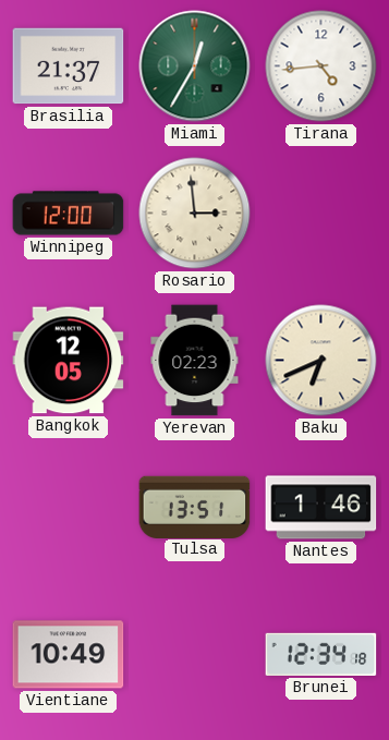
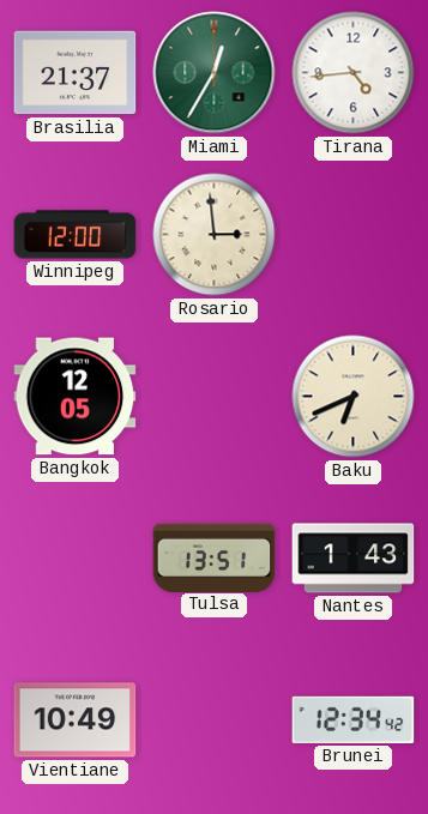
Yerevan: 02:23 -> none
Nantes: 1:46 -> 1:43
Brunei: 12:34:18 -> 12:34:42
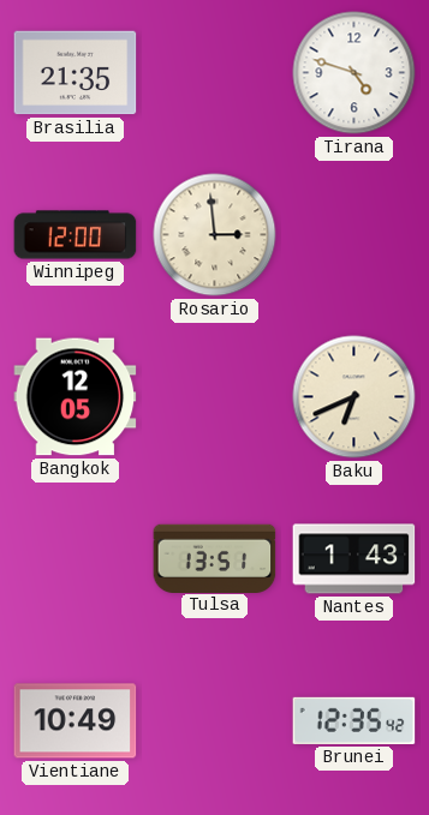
Brasilia: 21:37 -> 21:35
Miami: 12:35 -> none
Tirana: 4:44 -> 4:48
Brunei: 12:34 -> 12:35
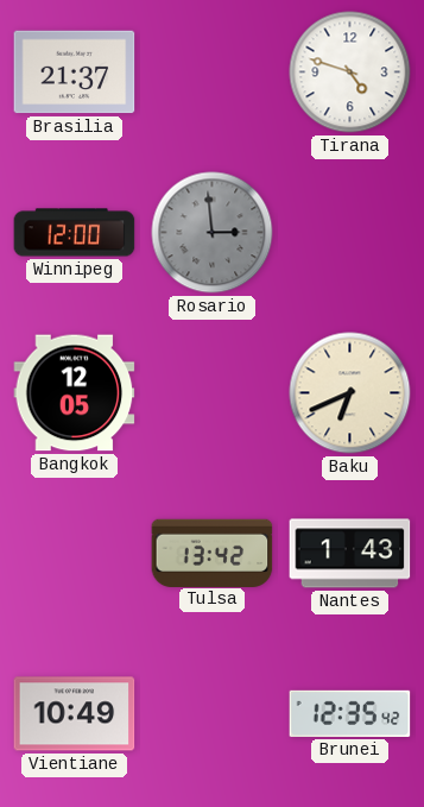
Brasilia: 21:35 -> 21:37
Rosario dial: cream -> grey
Tulsa: 13:51 -> 13:42
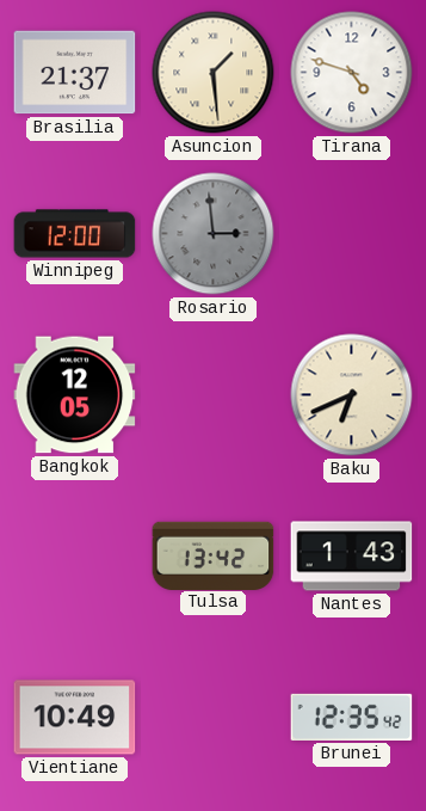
Asuncion: none -> 1:29
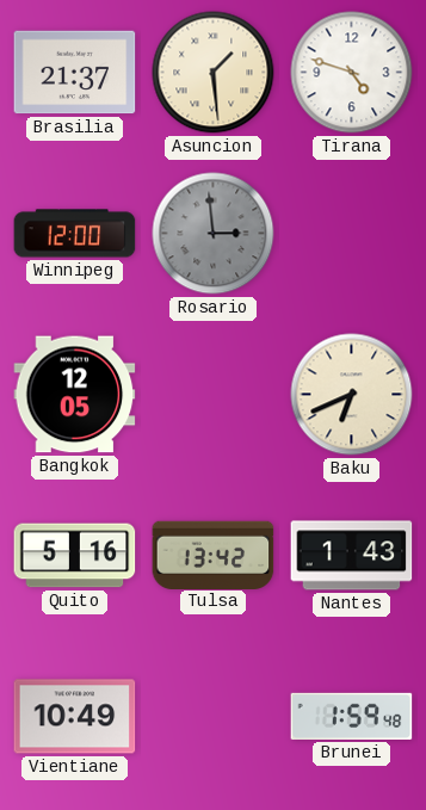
Quito: none -> 5:16
Brunei: 12:35 -> 1:59
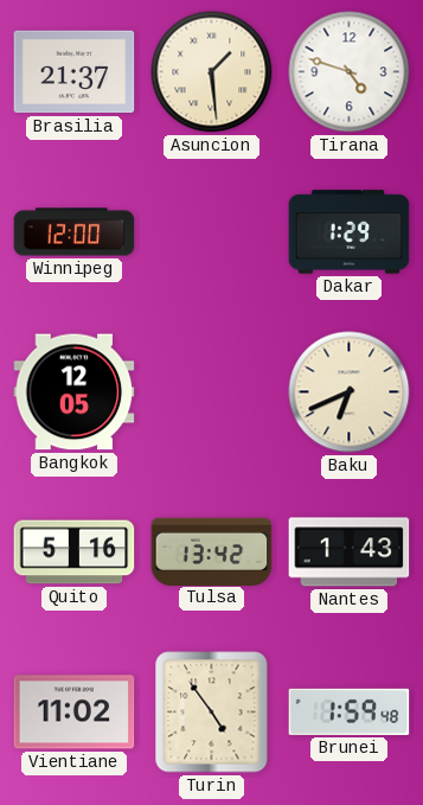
Rosario: 2:59 -> none
Dakar: none -> 1:29
Vientiane: 10:49 -> 11:02
Turin: none -> 4:54
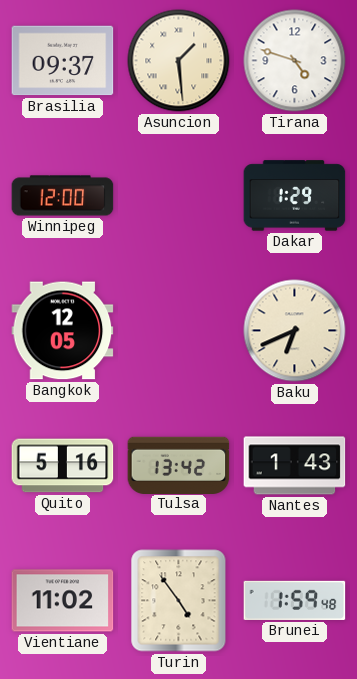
Brasilia: 21:37 -> 09:37
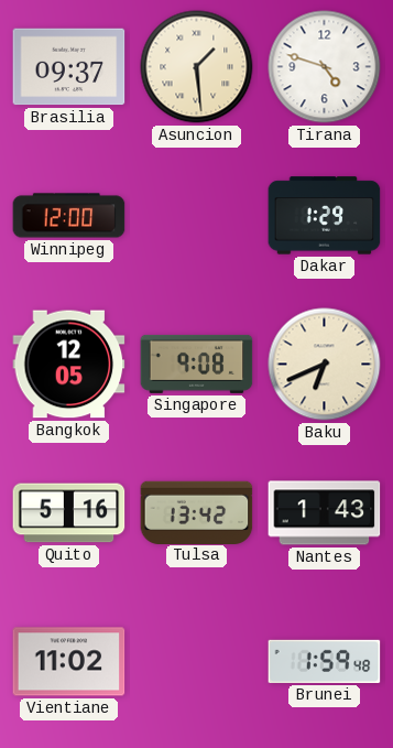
Singapore: none -> 9:08
Turin: 4:54 -> none
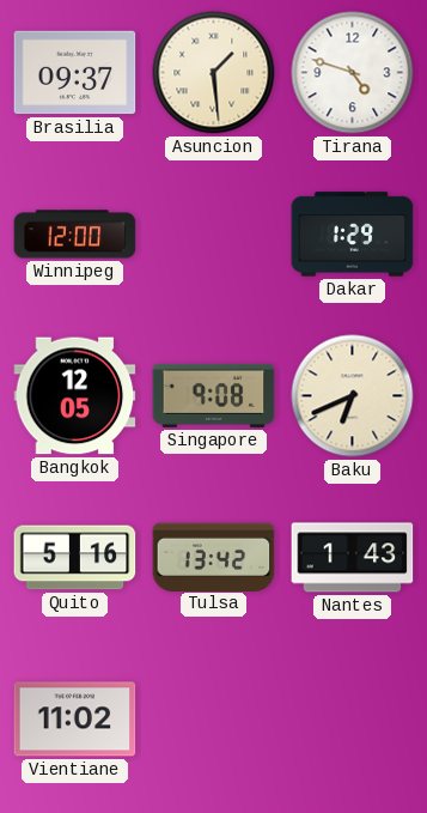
Brunei: 1:59 -> none
